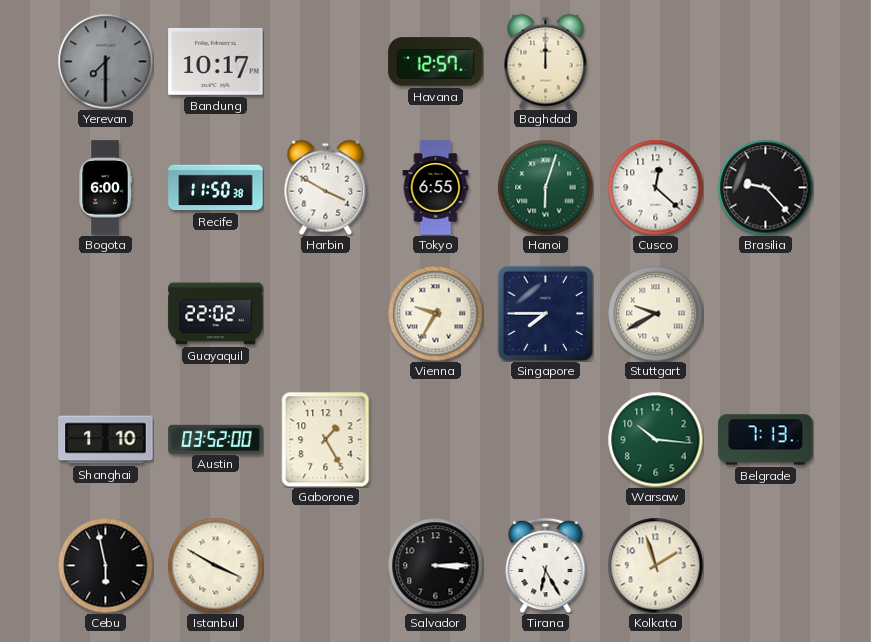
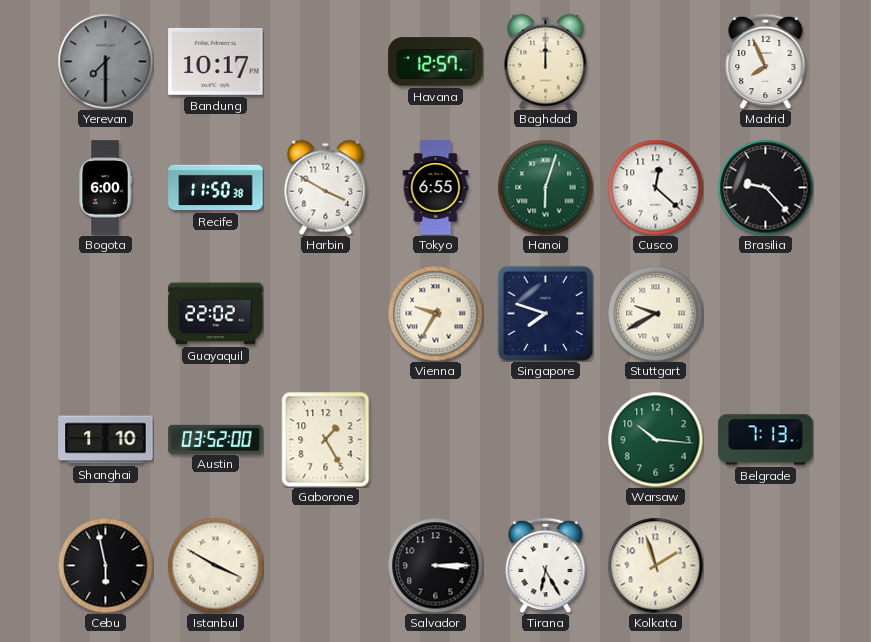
Madrid: none -> 7:56
Singapore: 7:45 -> 7:48
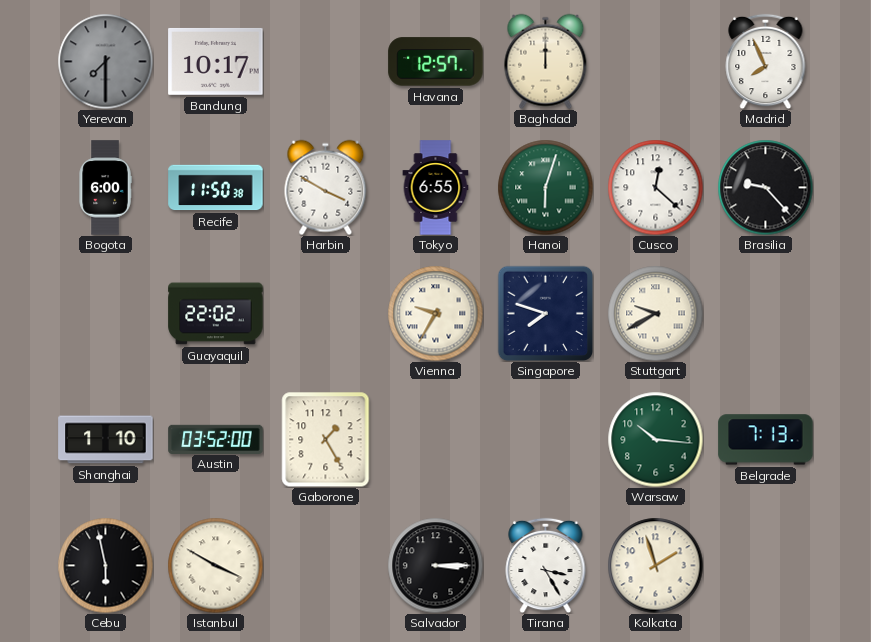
Tirana: 6:25 -> 3:25
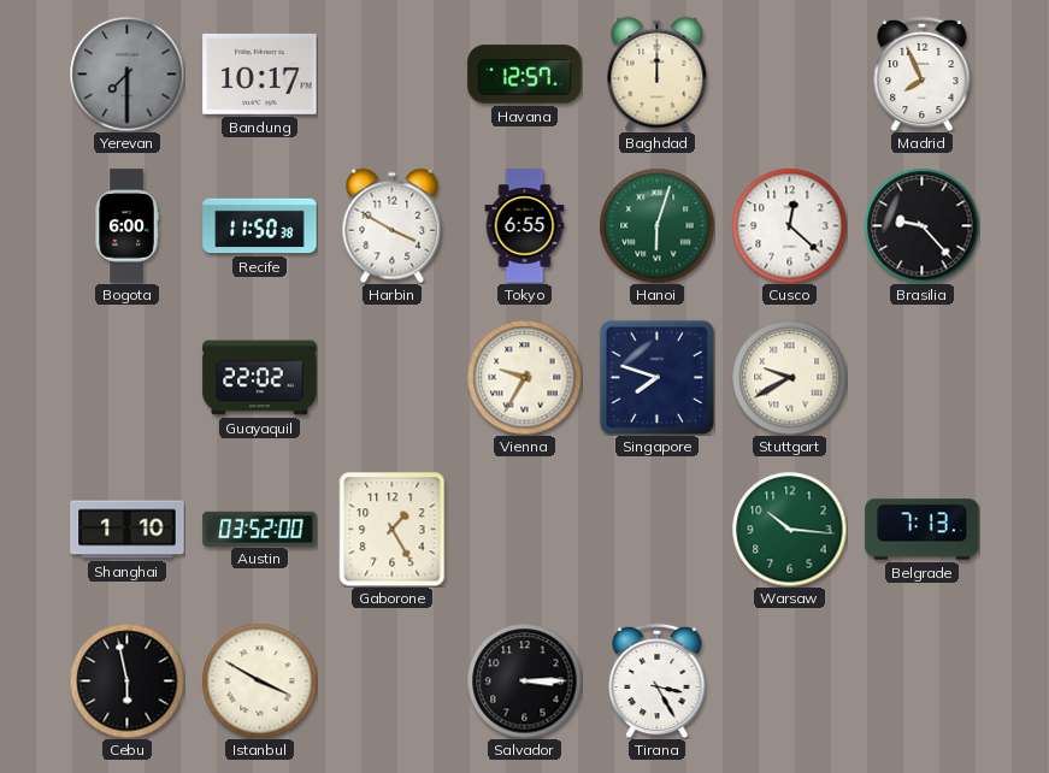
Kolkata: 1:57 -> none
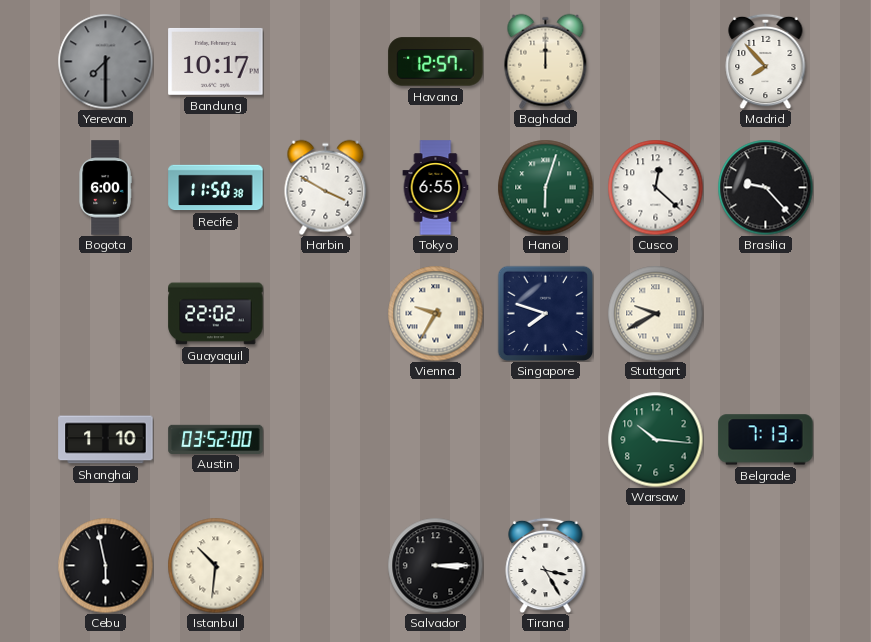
Madrid: 7:56 -> 7:53
Gaborone: 1:25 -> none
Istanbul: 3:50 -> 10:31
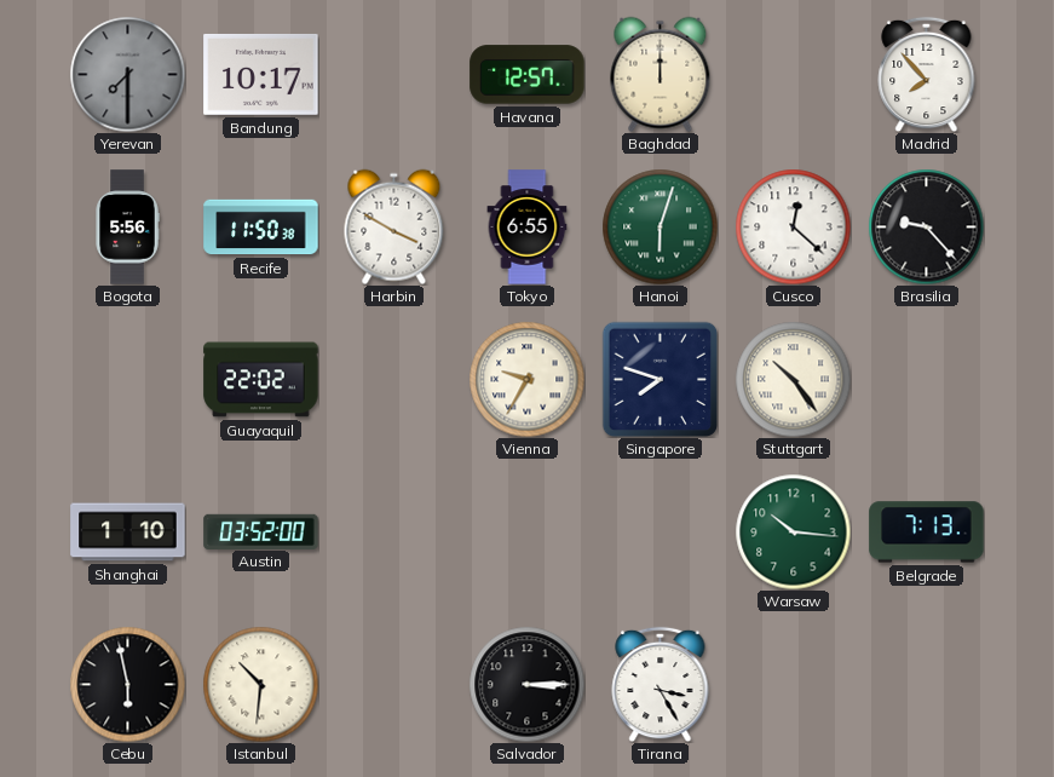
Bogota: 6:00 -> 5:56
Stuttgart: 9:40 -> 10:24
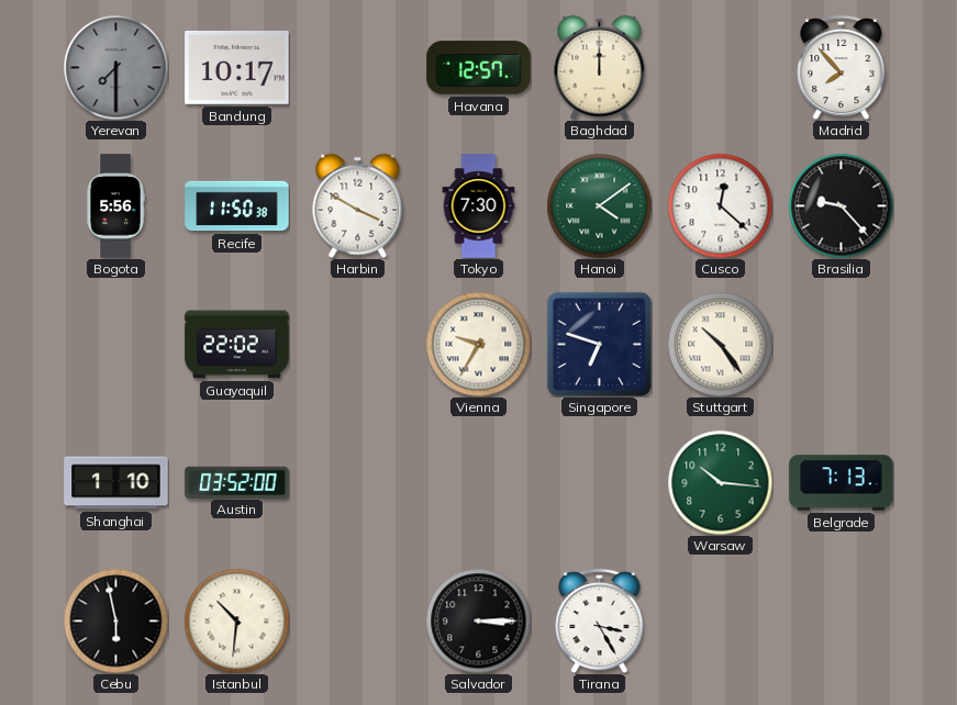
Tokyo: 6:55 -> 7:30
Hanoi: 6:03 -> 4:09
Singapore: 7:48 -> 6:48
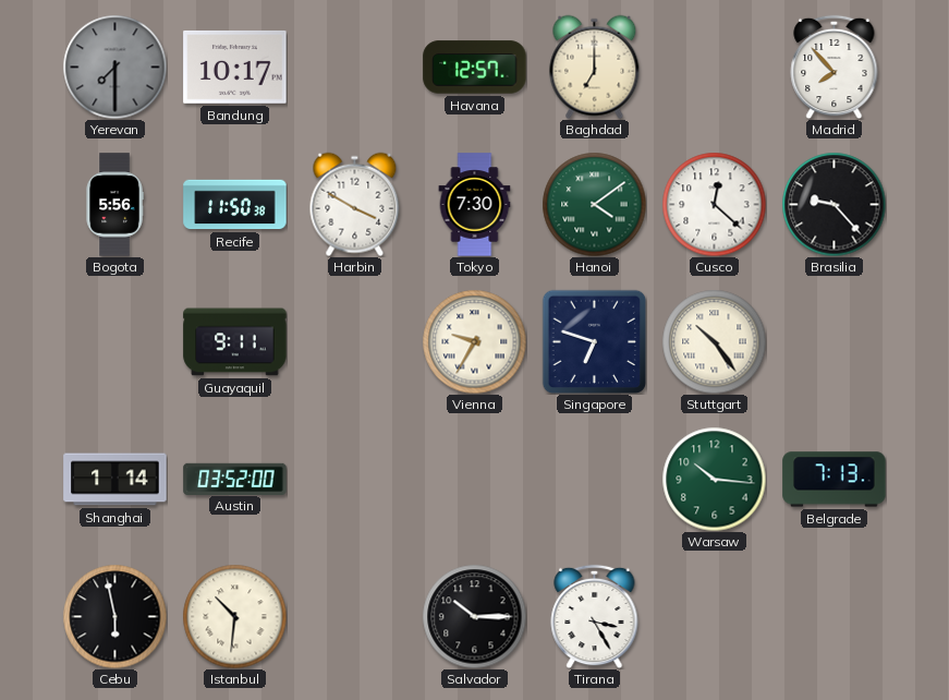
Baghdad: 12:00 -> 7:00
Guayaquil: 22:02 -> 9:11
Shanghai: 1:10 -> 1:14
Salvador: 3:15 -> 10:15
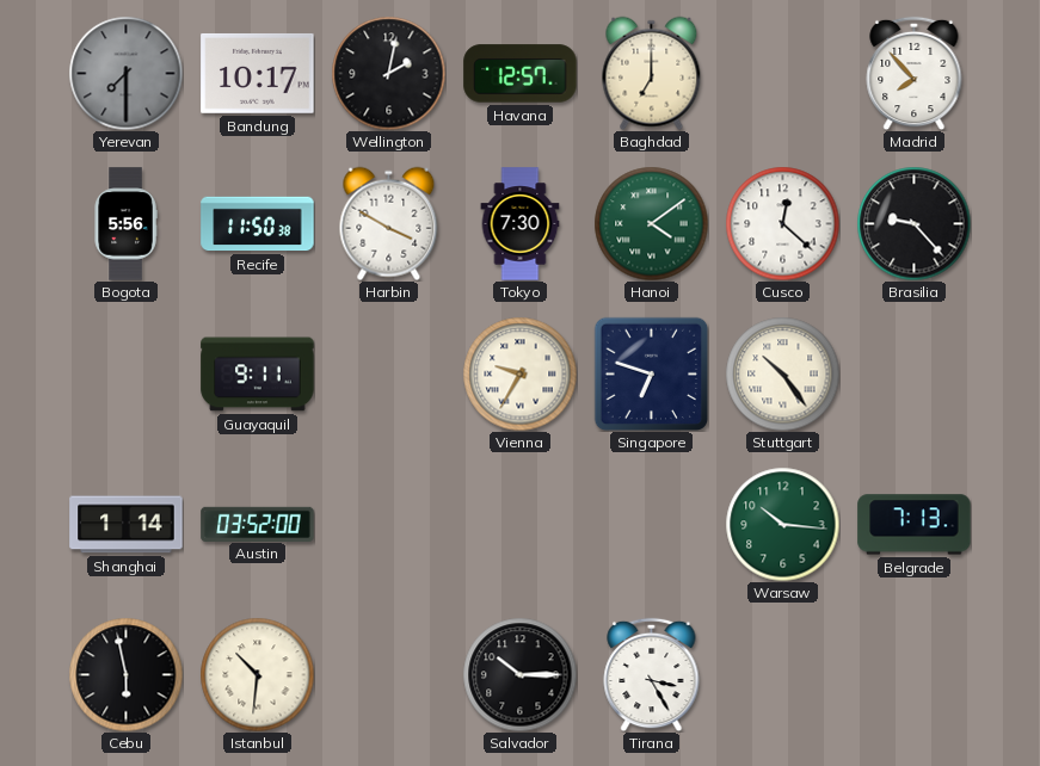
Wellington: none -> 2:02
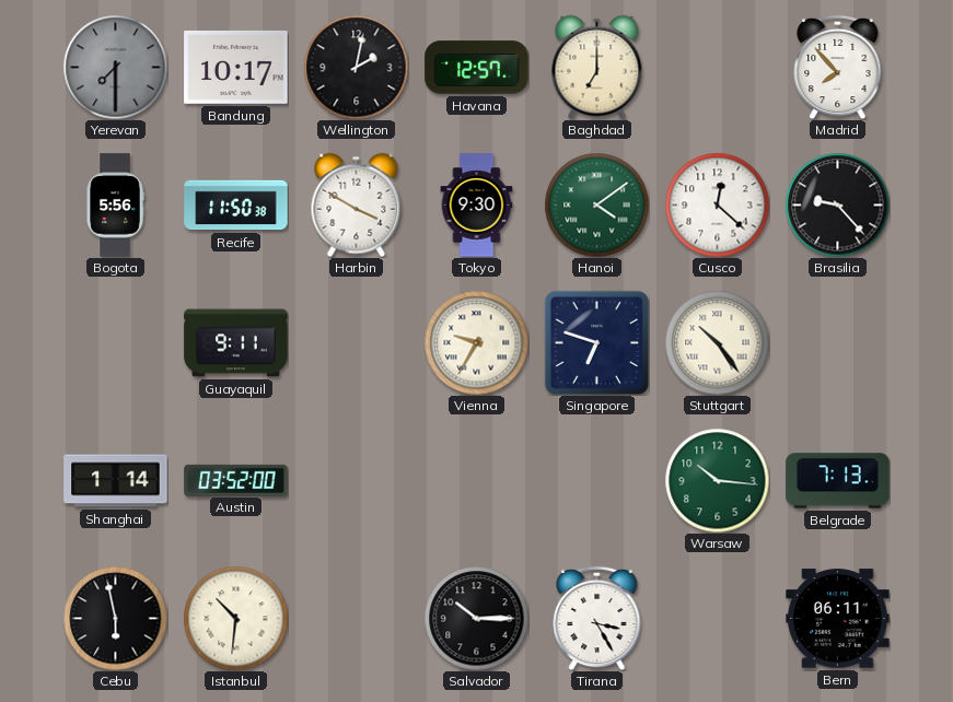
Tokyo: 7:30 -> 9:30
Bern: none -> 06:11
